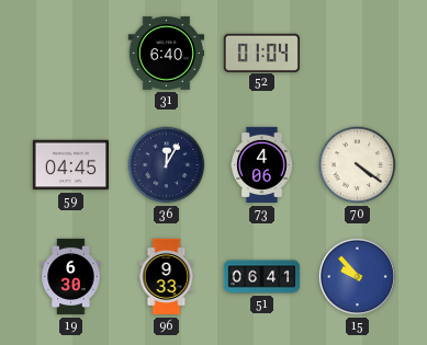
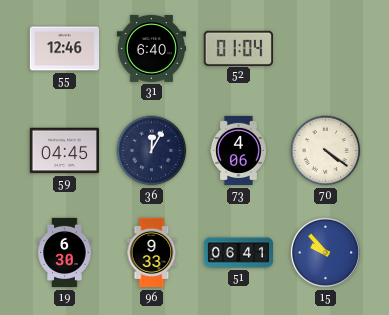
55: none -> 12:46
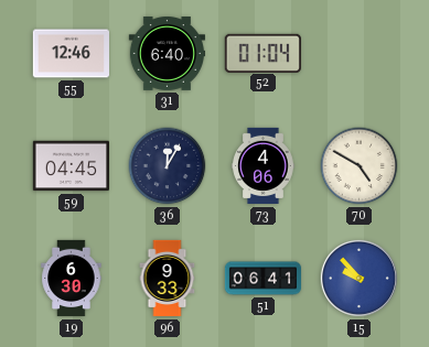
70: 4:21 -> 4:50
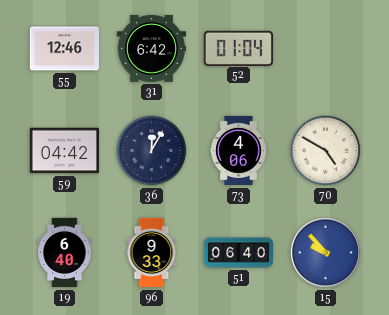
31: 6:40 -> 6:42
59: 04:45 -> 04:42
19: 6:30 -> 6:40
51: 06:41 -> 06:40
